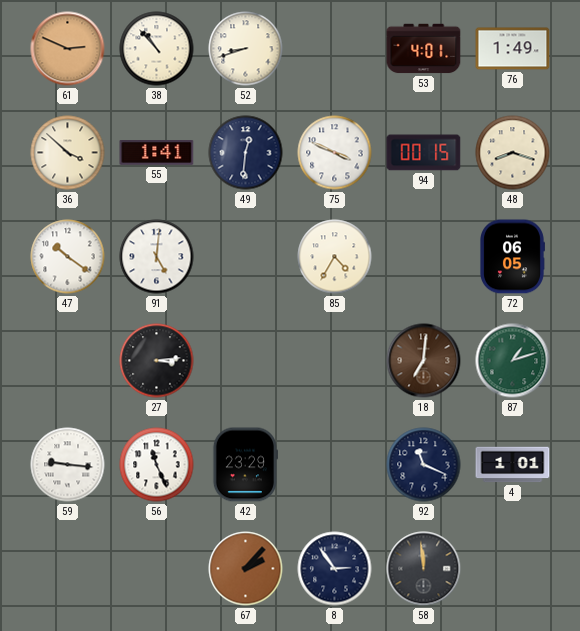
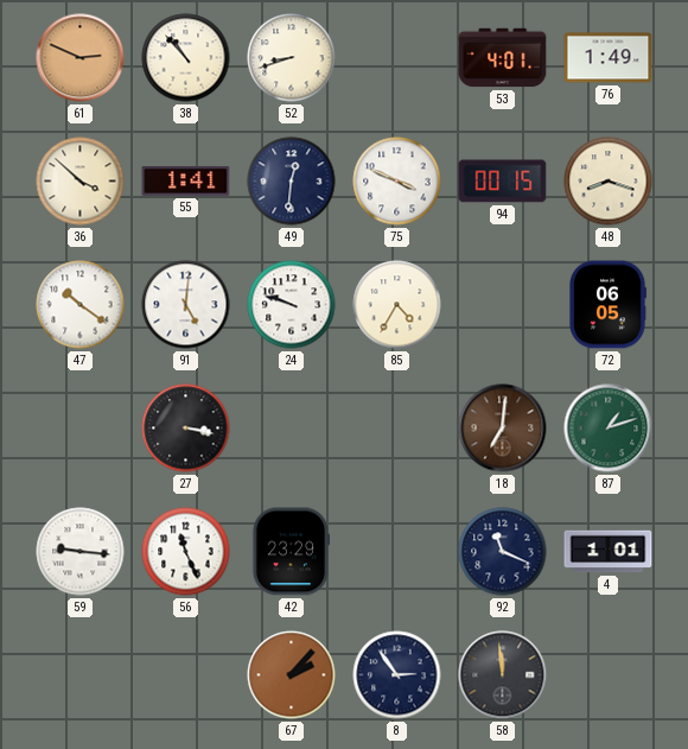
24: none -> 9:48
27: 3:14 -> 3:17
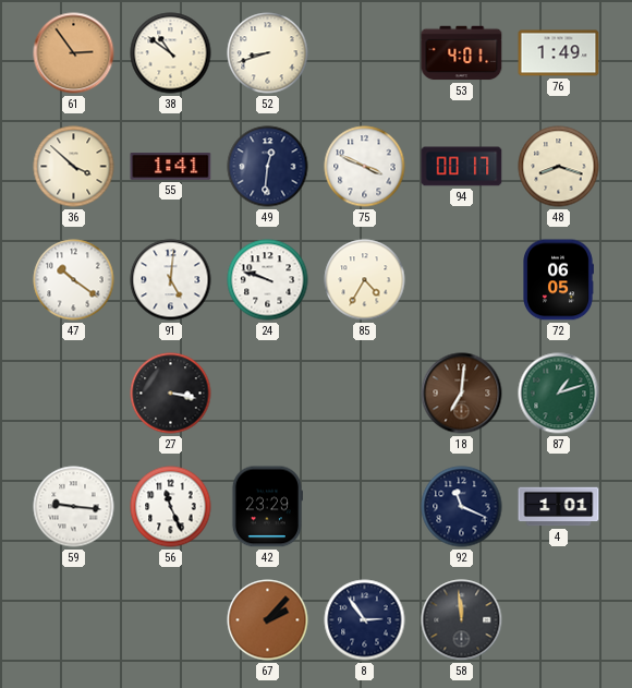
61: 2:49 -> 2:54
38: 10:53 -> 10:51
94: 00:15 -> 00:17
